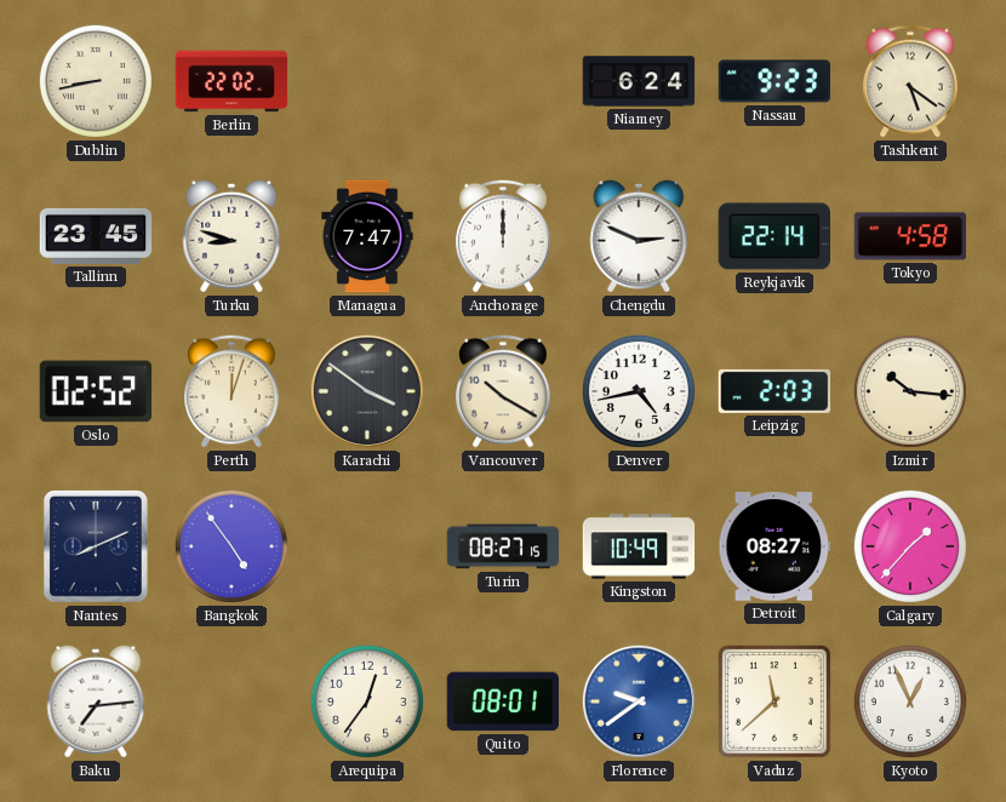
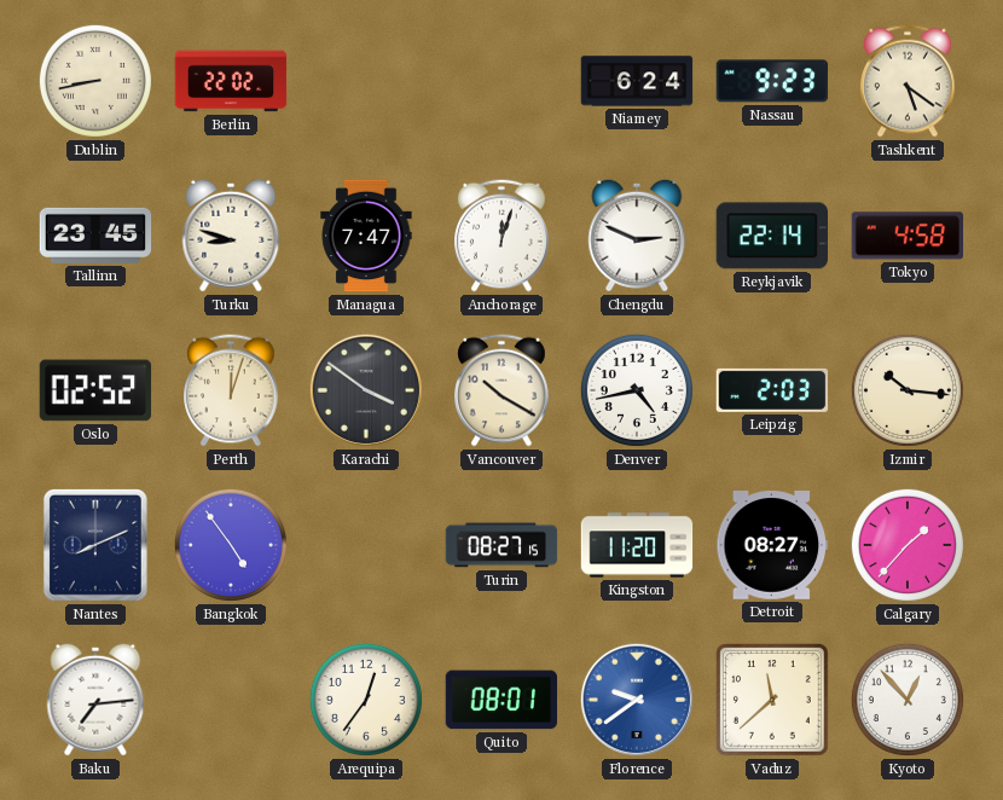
Anchorage: 12:00 -> 12:03
Kingston: 10:49 -> 11:20
Kyoto: 12:56 -> 12:53
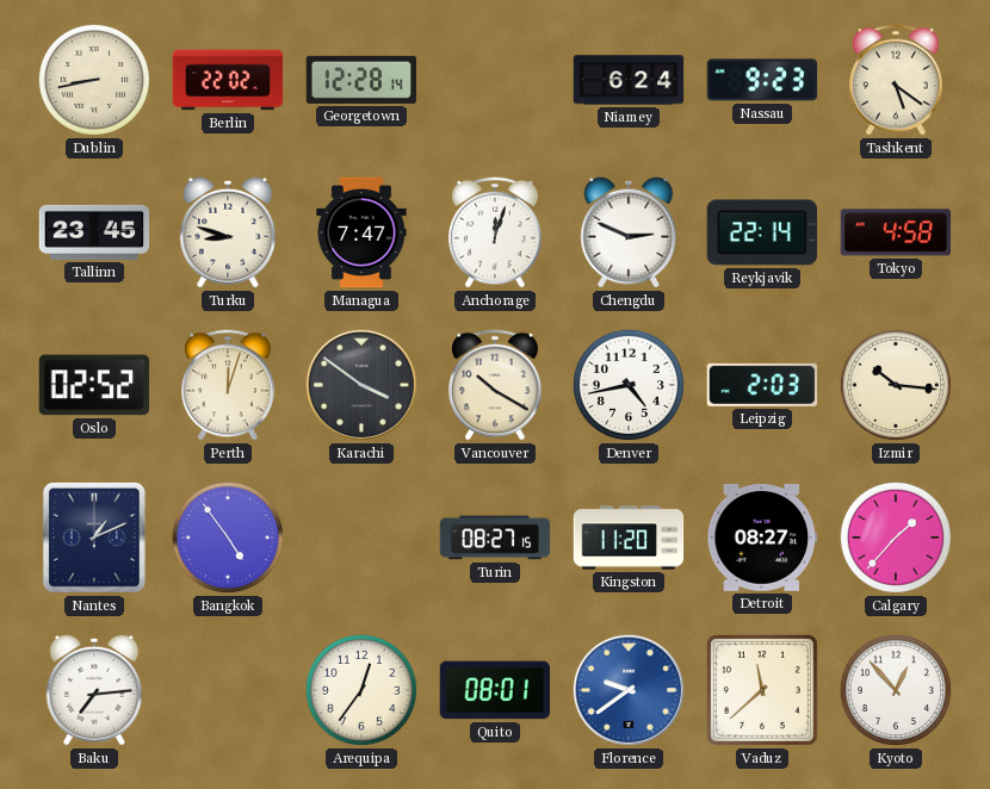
Georgetown: none -> 12:28
Nantes: 8:11 -> 1:11
